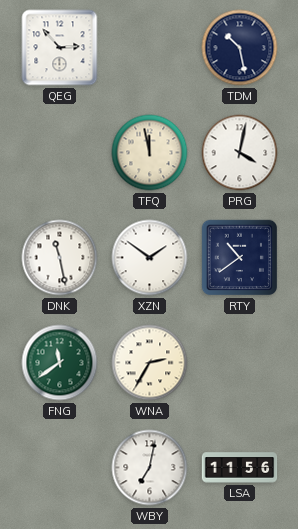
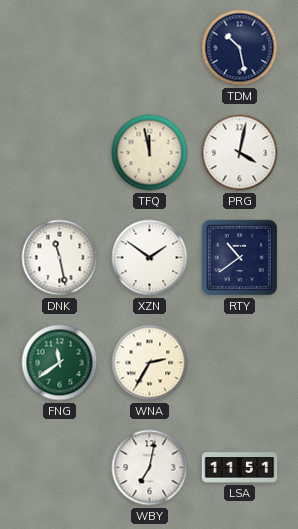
QEG: 2:53 -> none
LSA: 11:56 -> 11:51
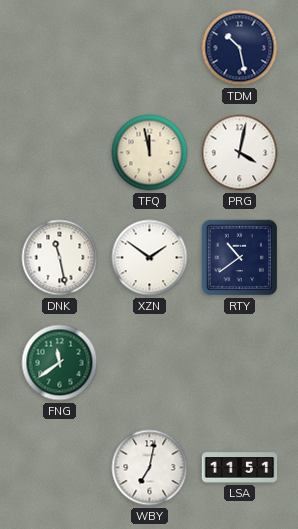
WNA: 2:35 -> none
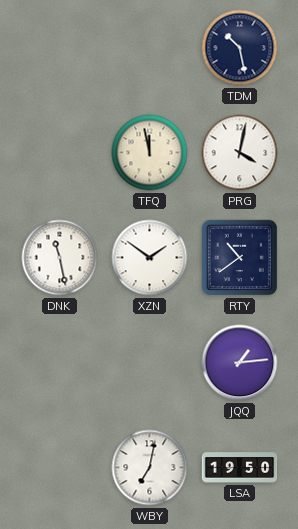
FNG: 11:39 -> none
JQQ: none -> 1:14
LSA: 11:51 -> 19:50
